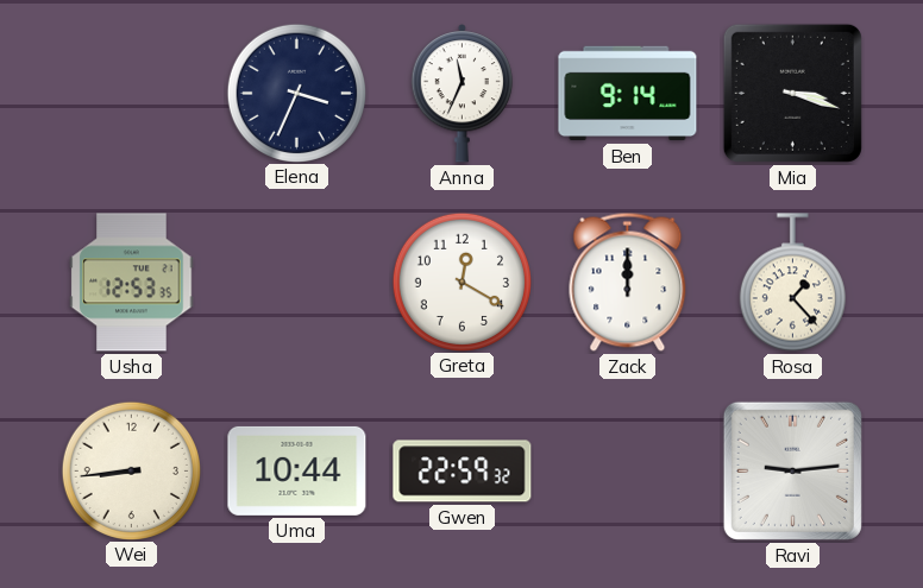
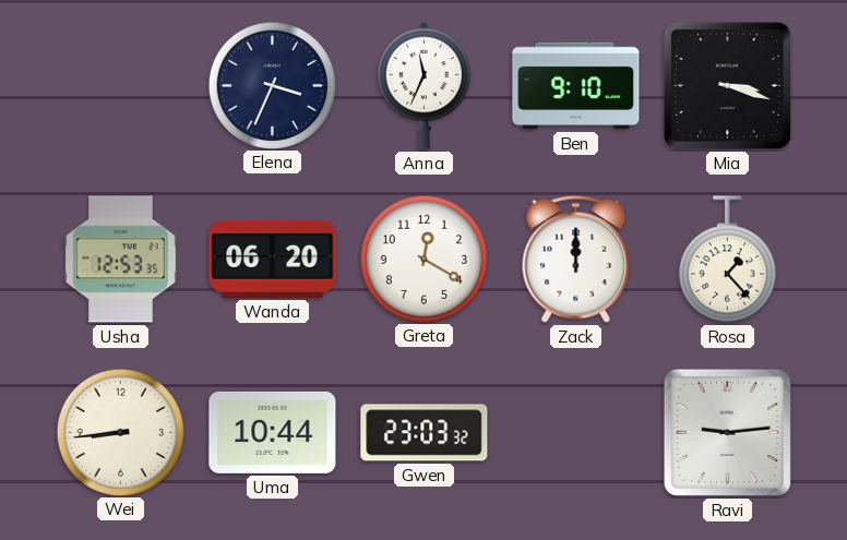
Ben: 9:14 -> 9:10
Wanda: none -> 06:20
Gwen: 22:59 -> 23:03
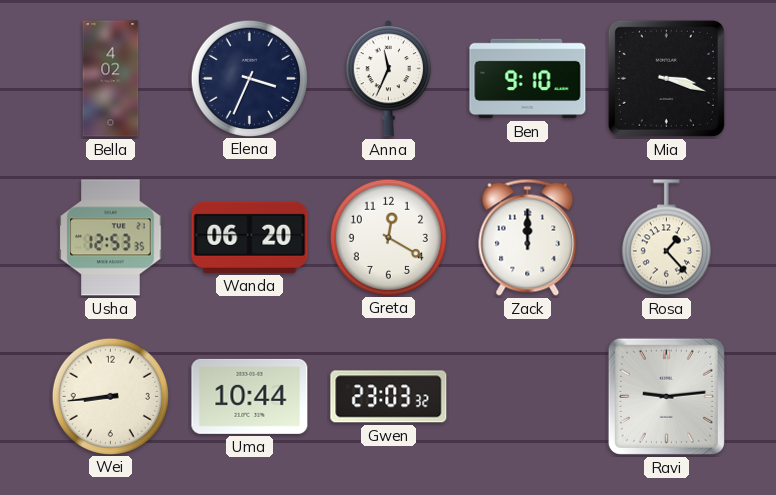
Bella: none -> 4:02
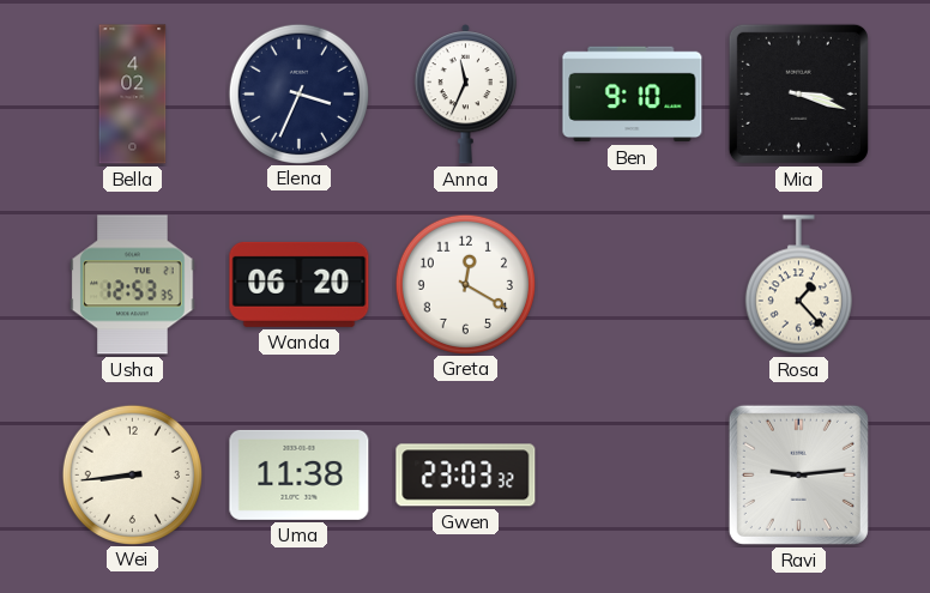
Zack: 12:00 -> none
Uma: 10:44 -> 11:38
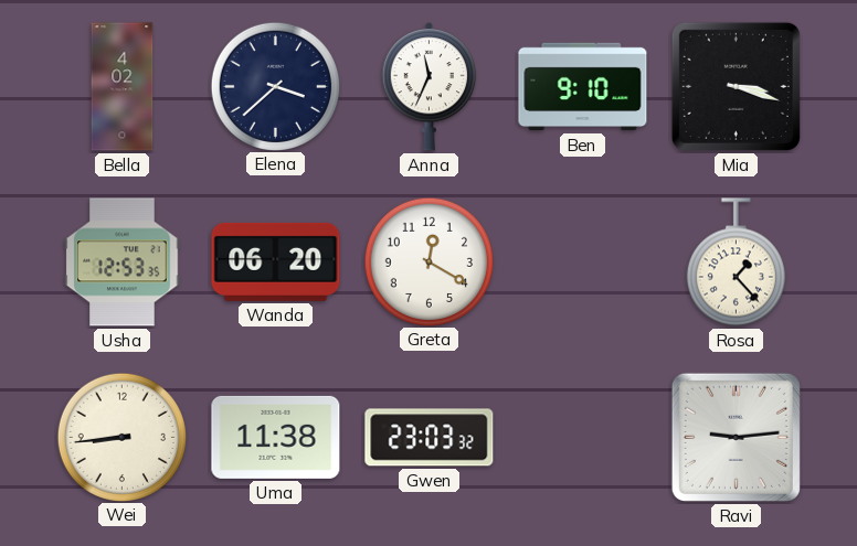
Elena: 3:34 -> 3:38
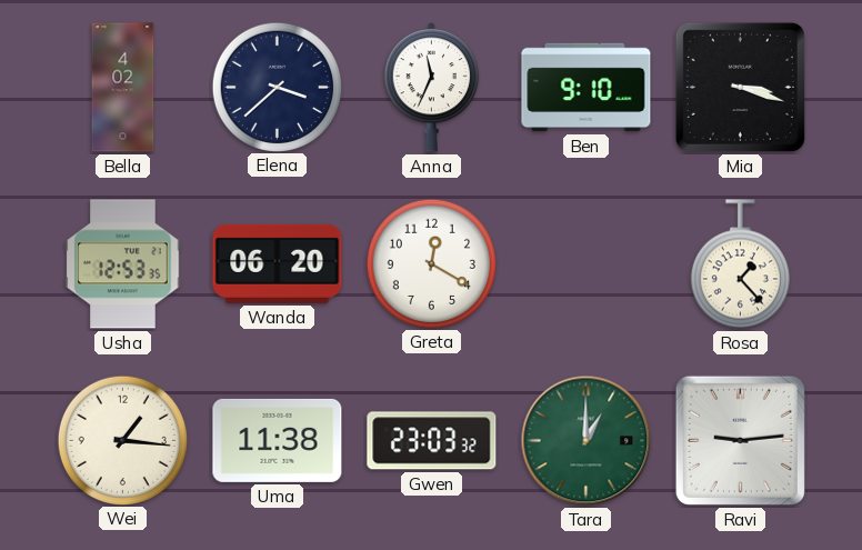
Wei: 8:44 -> 1:16
Tara: none -> 1:00
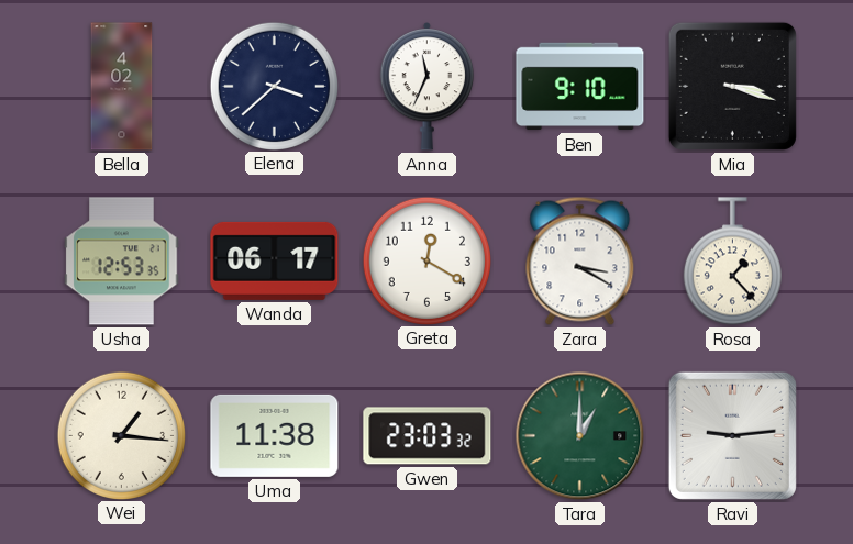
Wanda: 06:20 -> 06:17
Zara: none -> 3:20
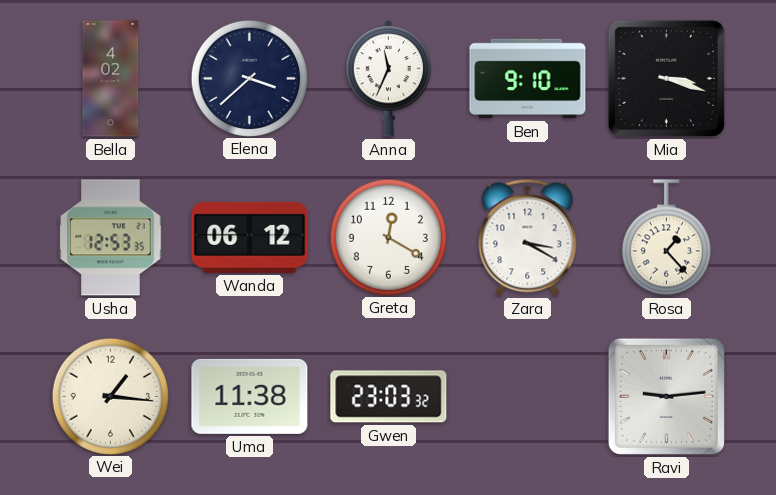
Wanda: 06:17 -> 06:12
Tara: 1:00 -> none
